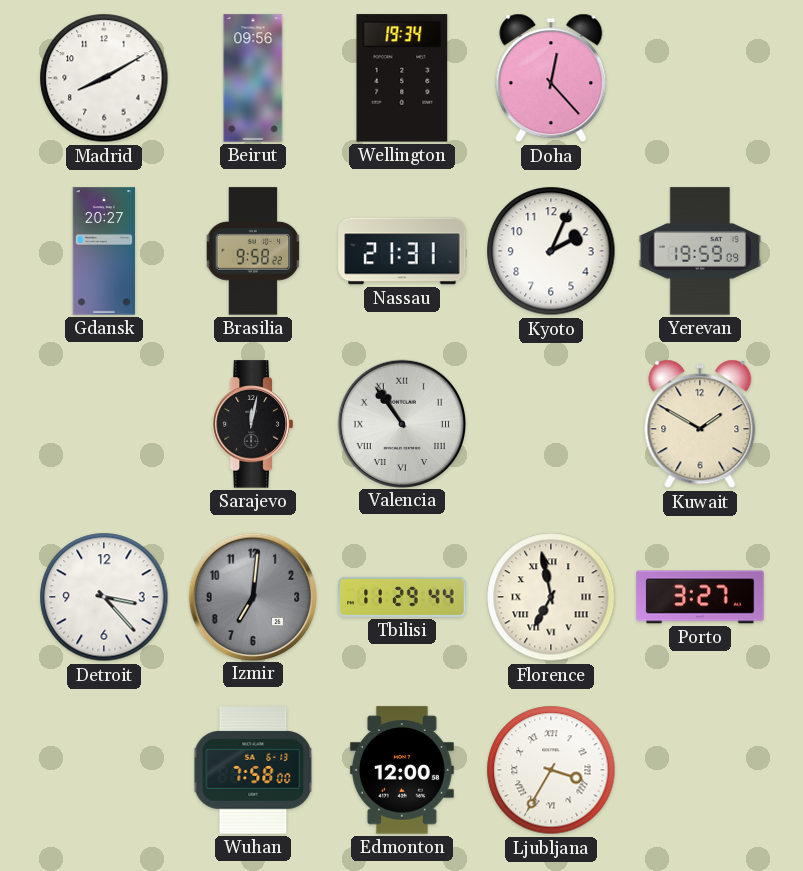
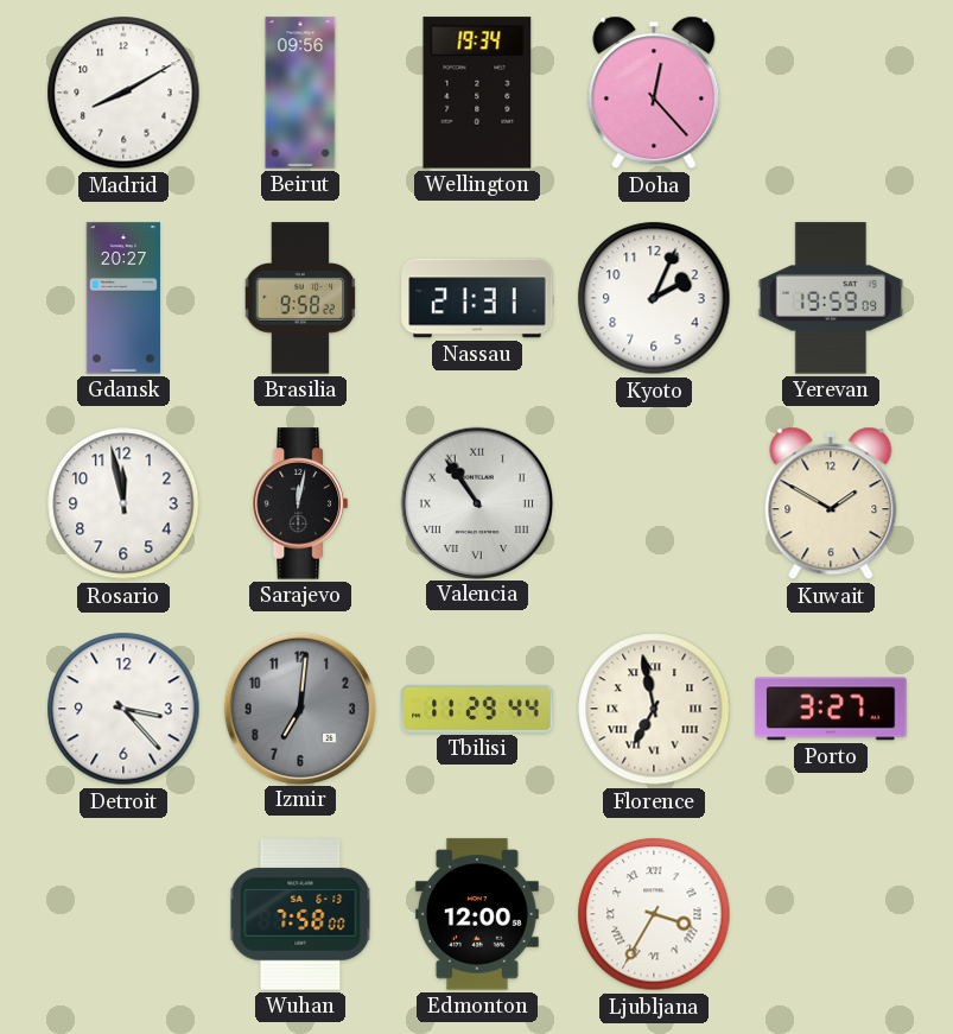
Rosario: none -> 11:58
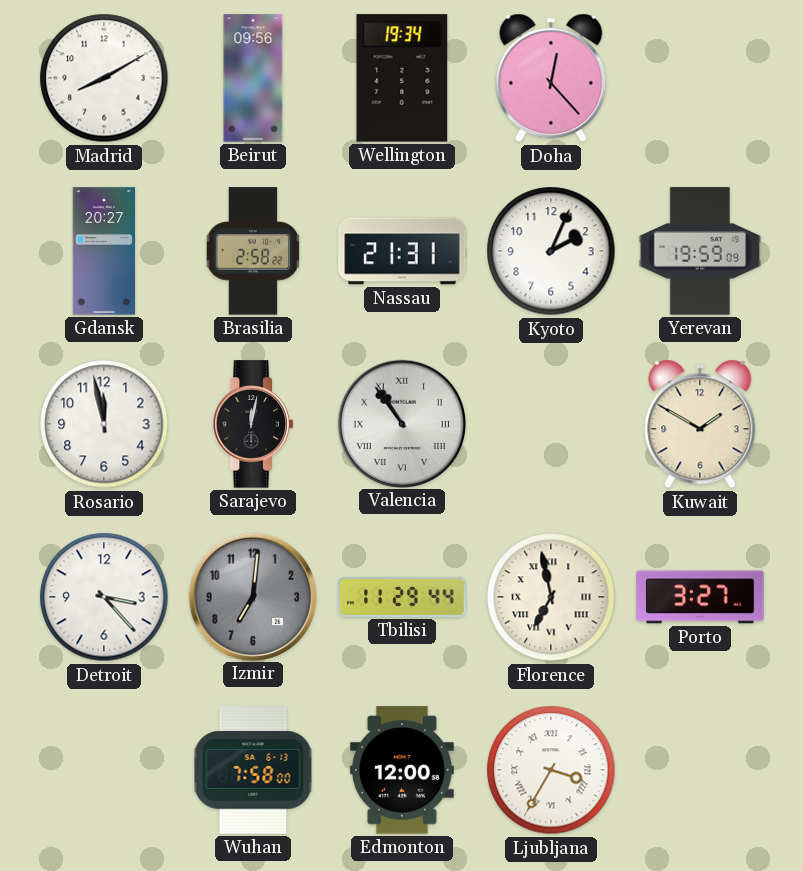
Brasilia: 9:58 -> 2:58
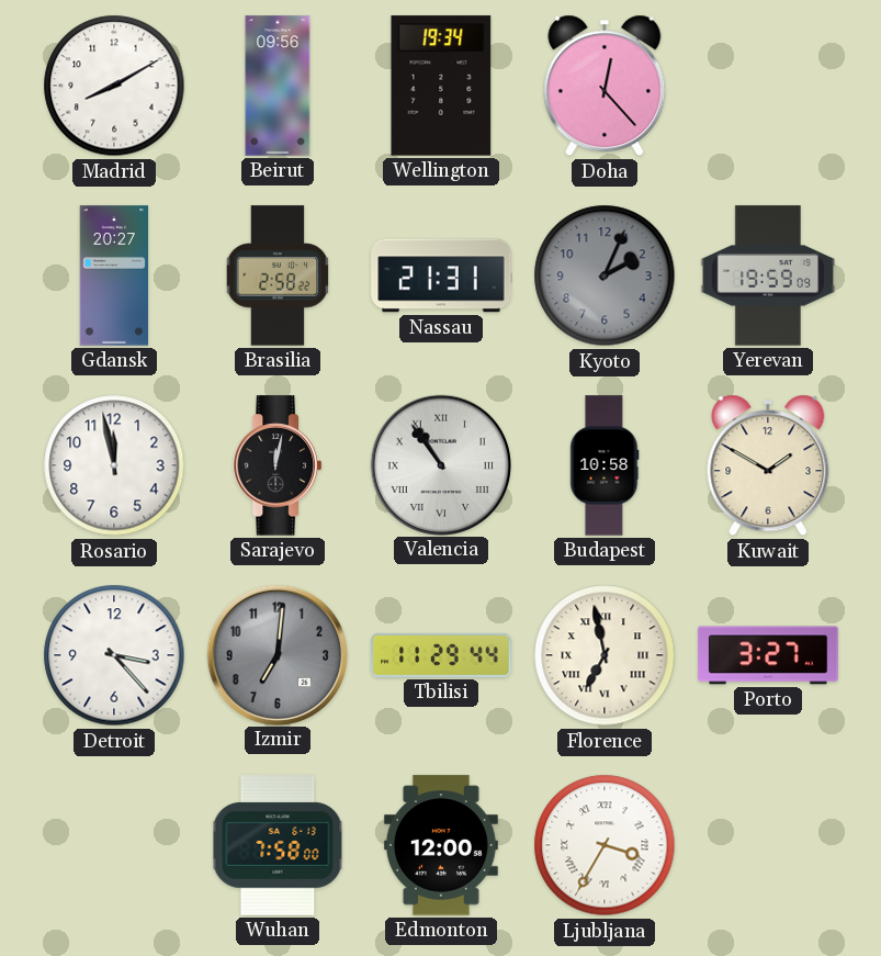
Kyoto dial: white -> grey
Budapest: none -> 10:58
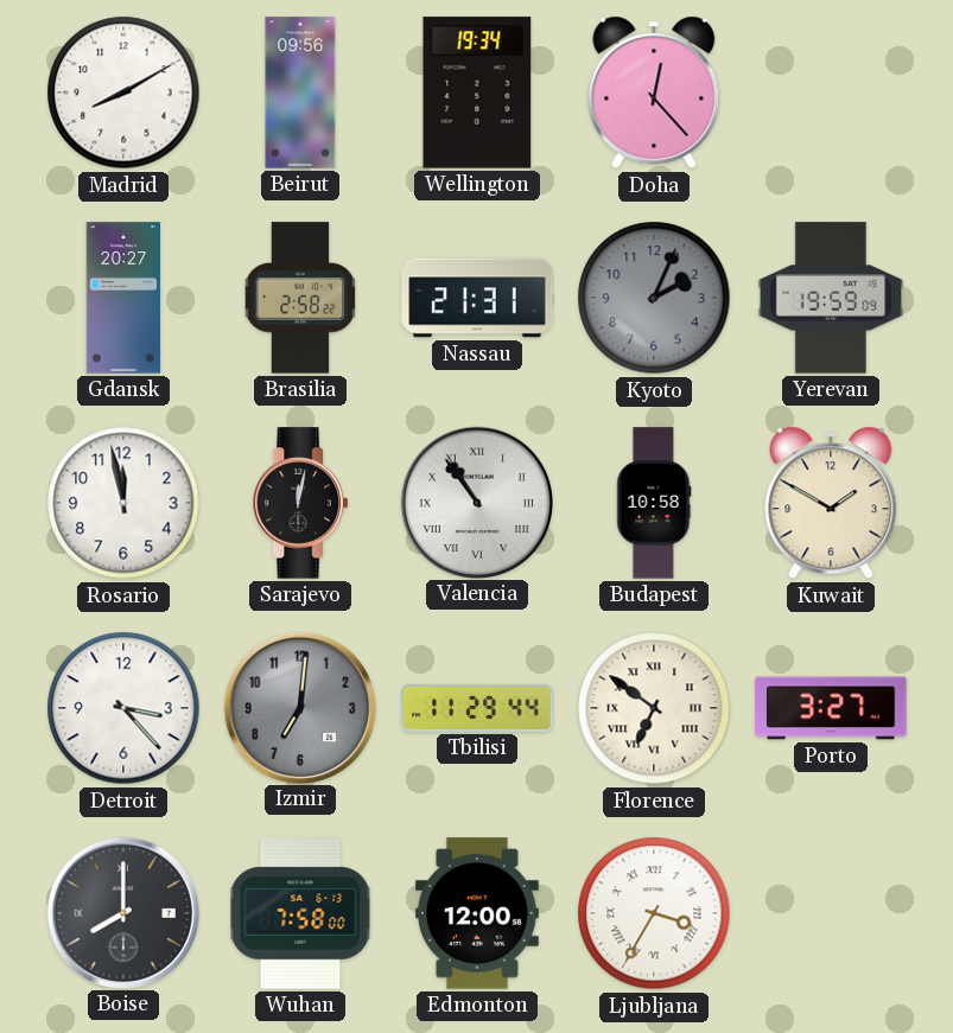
Florence: 6:58 -> 6:51
Boise: none -> 8:00
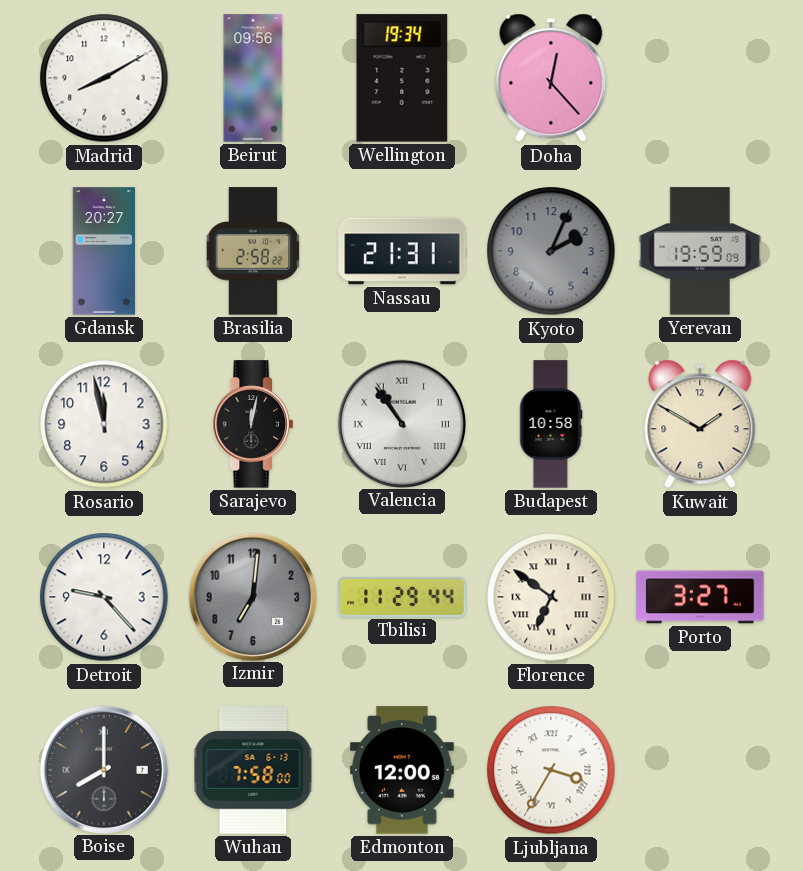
Detroit: 3:23 -> 9:23
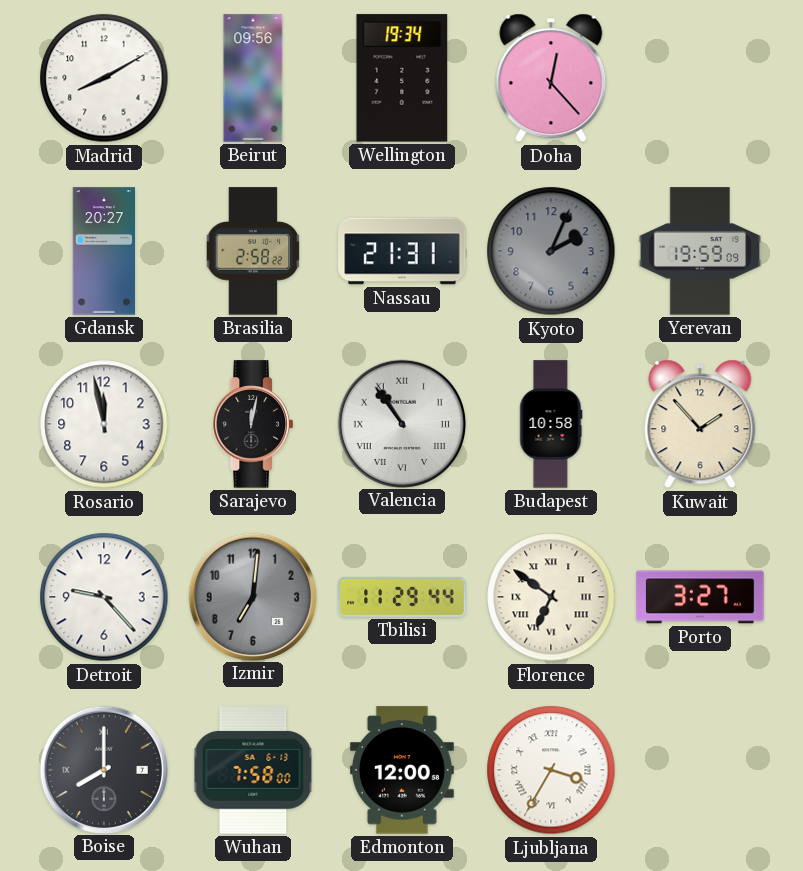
Kuwait: 1:50 -> 1:53
